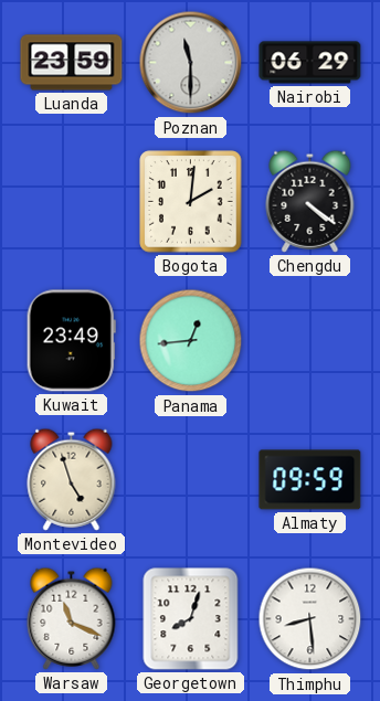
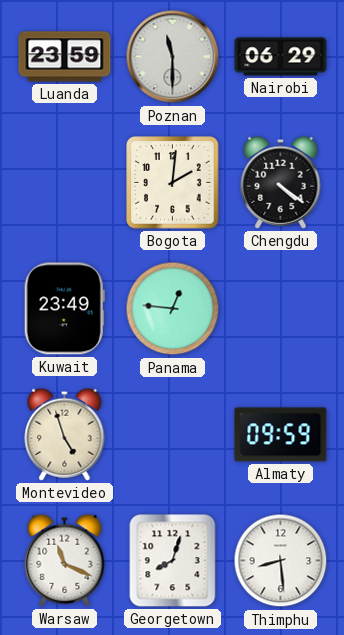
Panama: 12:44 -> 12:46
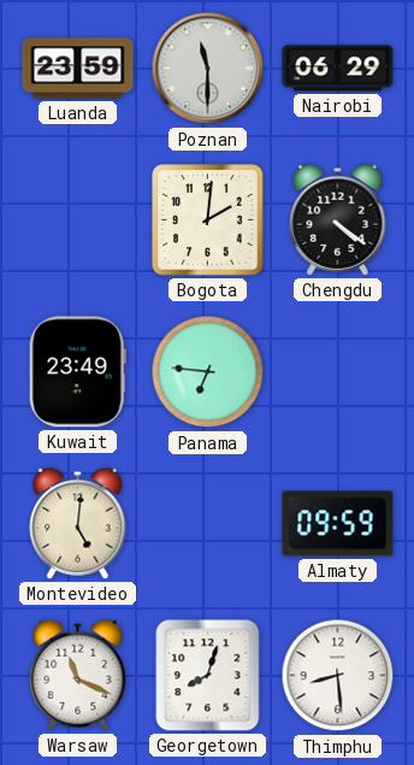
Panama: 12:46 -> 6:46
Montevideo: 4:57 -> 5:01
